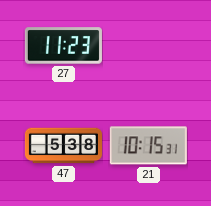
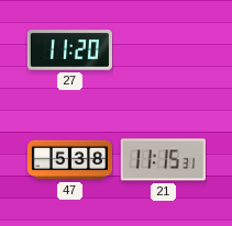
27: 11:23 -> 11:20
21: 10:15 -> 11:15
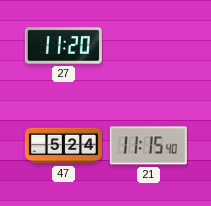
47: 5:38 -> 5:24
21: 11:15:31 -> 11:15:40
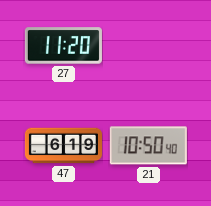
47: 5:24 -> 6:19
21: 11:15 -> 10:50
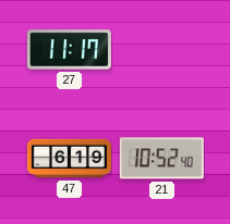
27: 11:20 -> 11:17
21: 10:50 -> 10:52
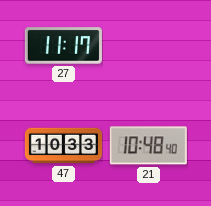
47: 6:19 -> 10:33
21: 10:52 -> 10:48
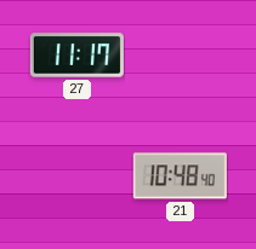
47: 10:33 -> none
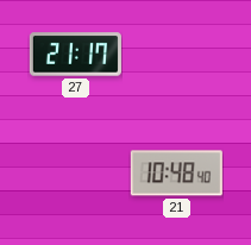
27: 11:17 -> 21:17
